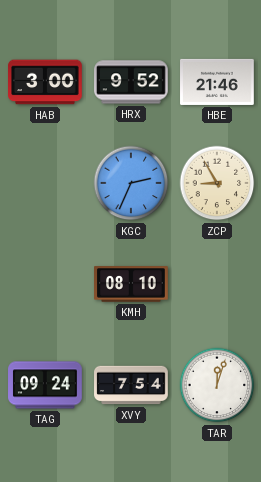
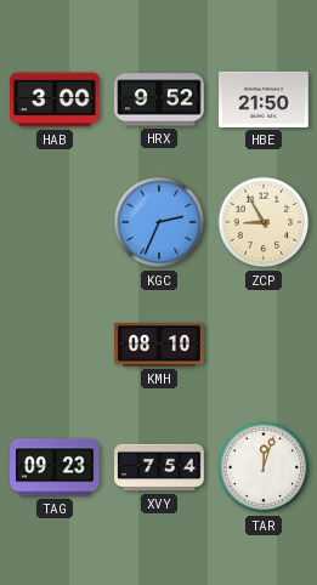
HBE: 21:46 -> 21:50
TAG: 09:24 -> 09:23
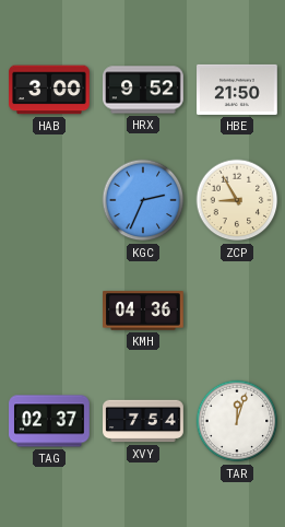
KMH: 08:10 -> 04:36
TAG: 09:23 -> 02:37
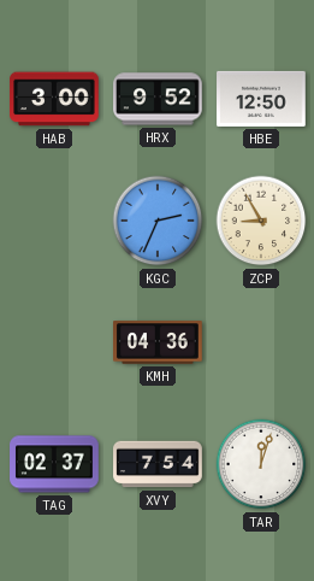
HBE: 21:50 -> 12:50
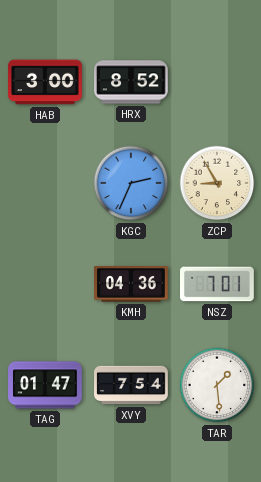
HRX: 9:52 -> 8:52
HBE: 12:50 -> none
NSZ: none -> 7:01
TAG: 02:37 -> 01:47
TAR: 12:03 -> 1:29
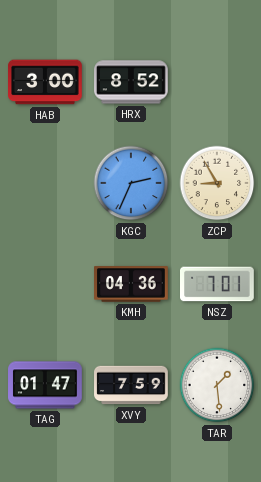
XVY: 7:54 -> 7:59
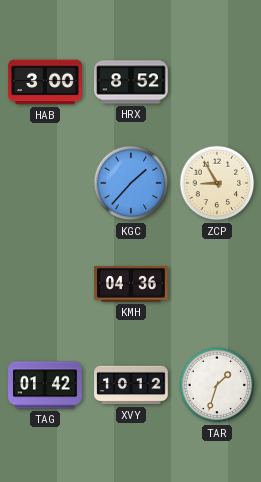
KGC: 2:34 -> 1:37
NSZ: 7:01 -> none
TAG: 01:47 -> 01:42
XVY: 7:59 -> 10:12
TAR: 1:29 -> 1:33
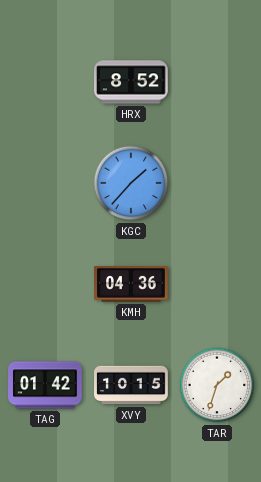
HAB: 3:00 -> none
ZCP: 8:55 -> none
XVY: 10:12 -> 10:15
